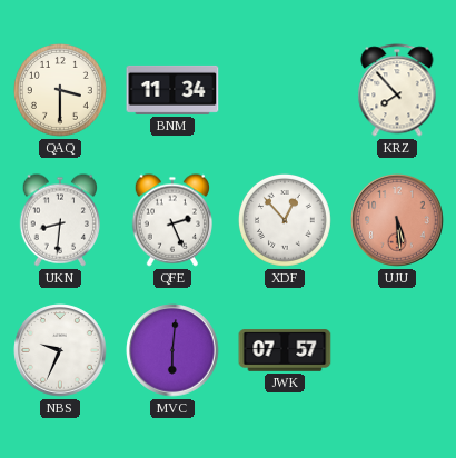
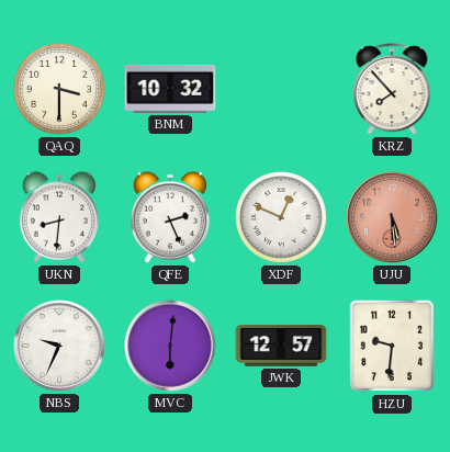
BNM: 11:34 -> 10:32
XDF: 12:53 -> 12:49
JWK: 07:57 -> 12:57
HZU: none -> 9:31
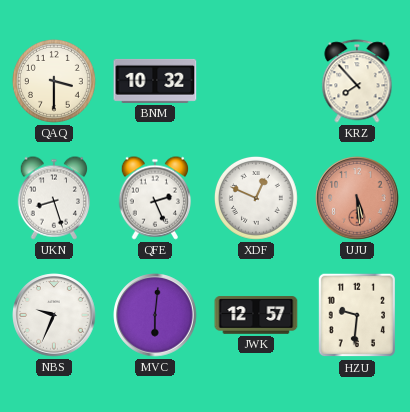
UKN: 8:31 -> 8:27
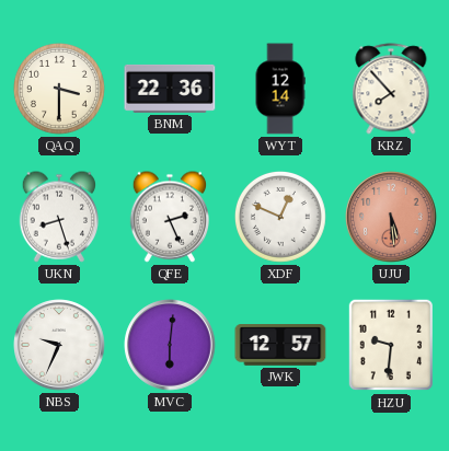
BNM: 10:32 -> 22:36
WYT: none -> 12:14
